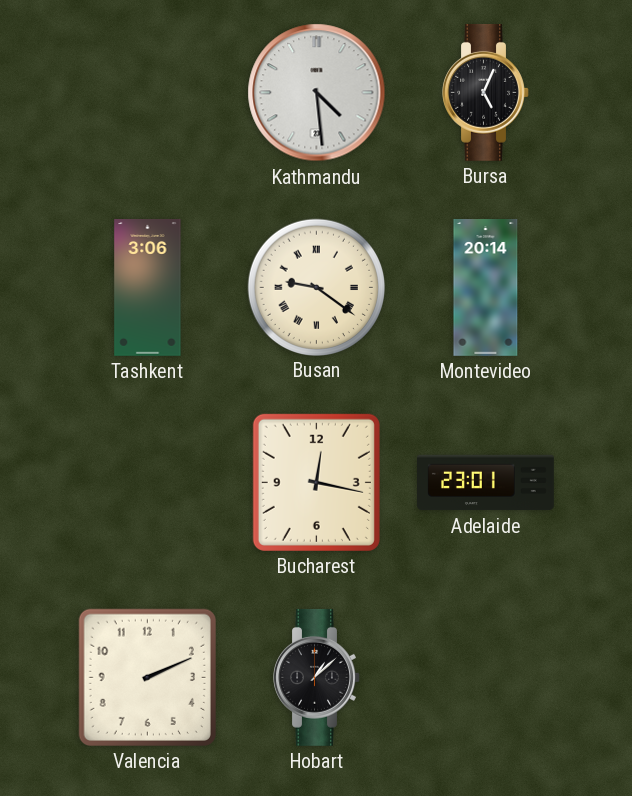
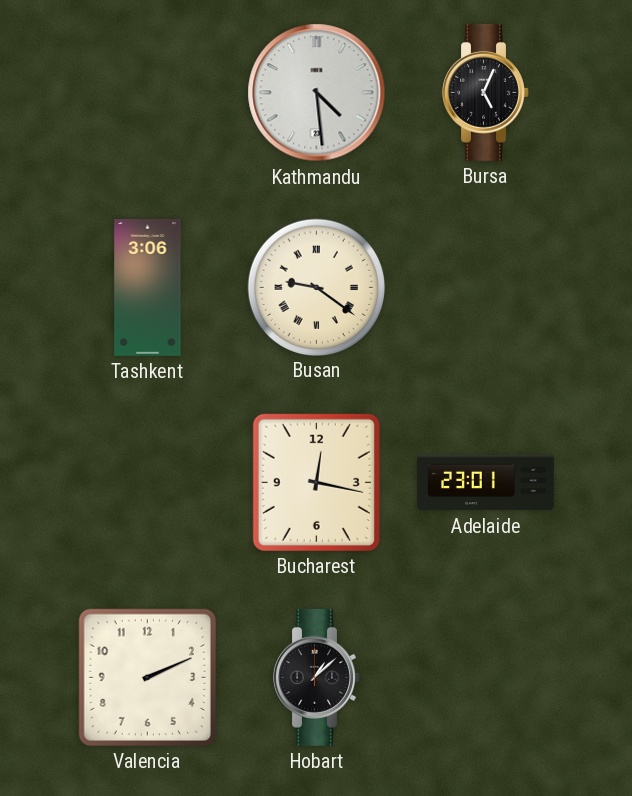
Montevideo: 20:14 -> none
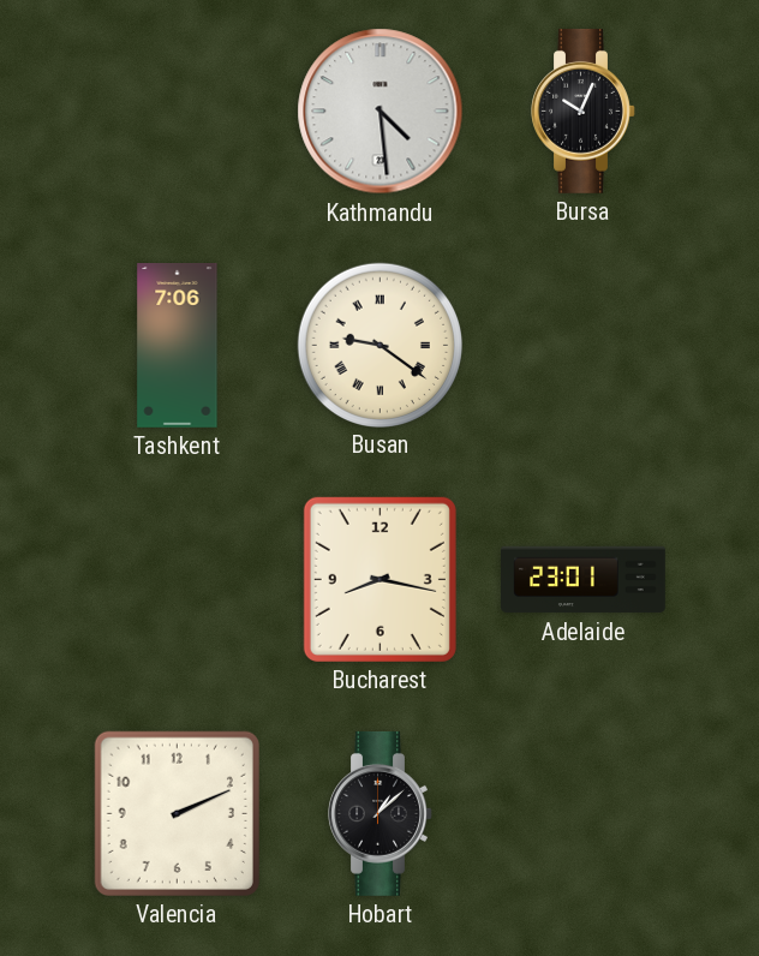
Bursa: 5:04 -> 10:04
Tashkent: 3:06 -> 7:06
Bucharest: 12:17 -> 8:17
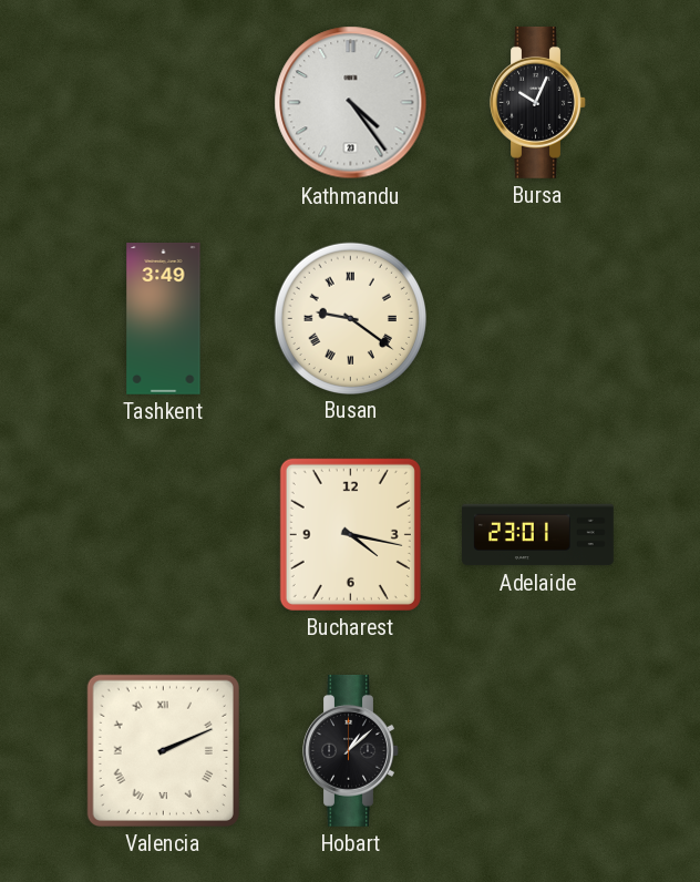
Kathmandu: 4:29 -> 4:24
Tashkent: 7:06 -> 3:49
Bucharest: 8:17 -> 4:17
Valencia numerals: Arabic -> Roman
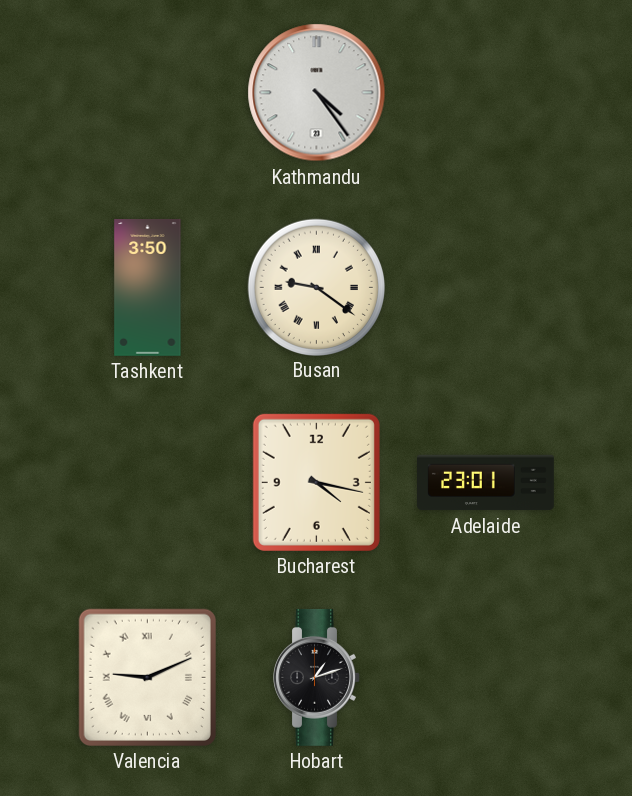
Bursa: 10:04 -> none
Tashkent: 3:49 -> 3:50
Valencia: 2:11 -> 9:11
Hobart: 1:08 -> 1:12
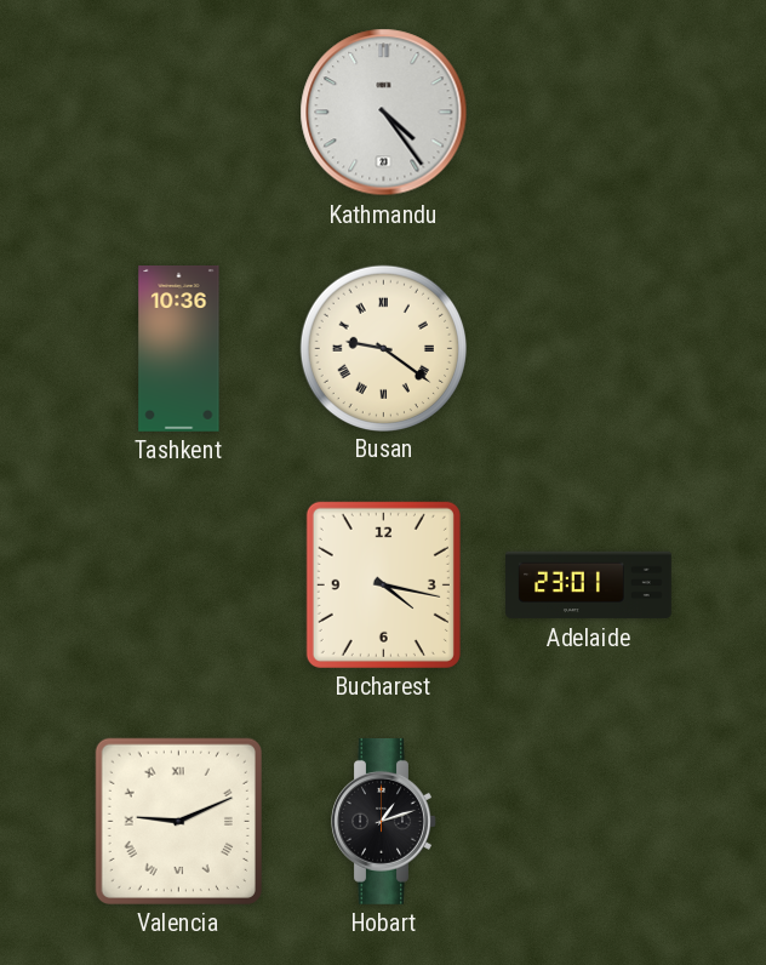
Tashkent: 3:50 -> 10:36
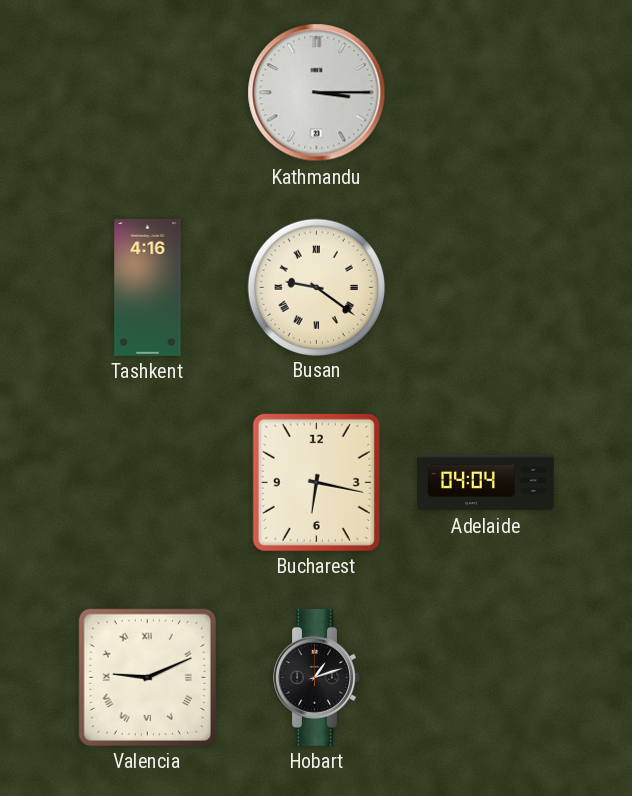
Kathmandu: 4:24 -> 3:15
Tashkent: 10:36 -> 4:16
Bucharest: 4:17 -> 6:17
Adelaide: 23:01 -> 04:04
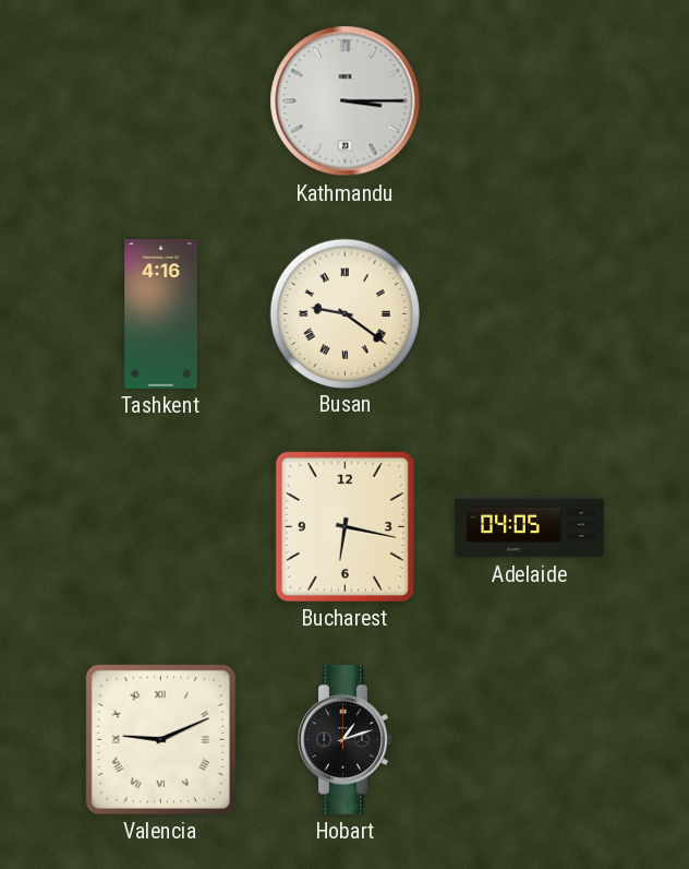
Adelaide: 04:04 -> 04:05
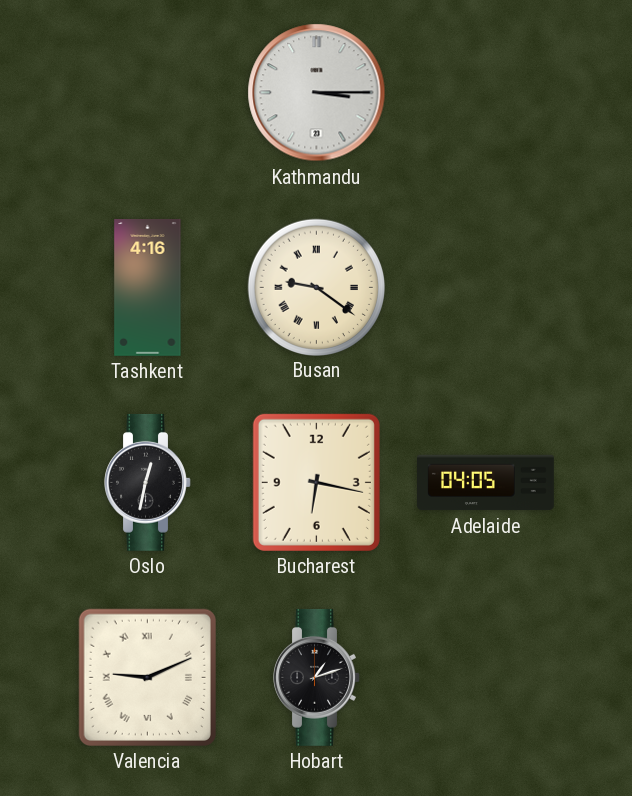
Oslo: none -> 12:32
